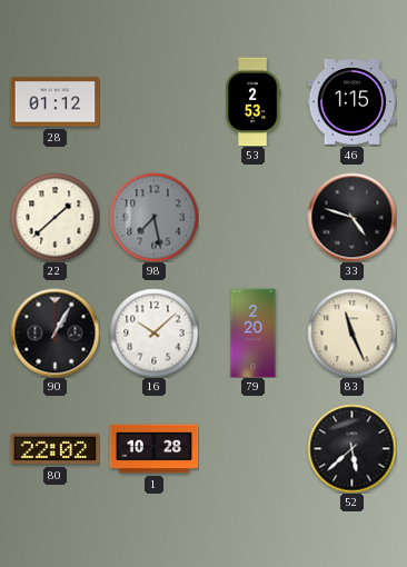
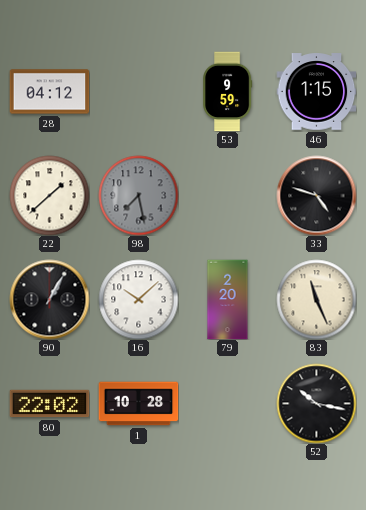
28: 01:12 -> 04:12
53: 2:53 -> 9:59
52: 5:38 -> 10:17
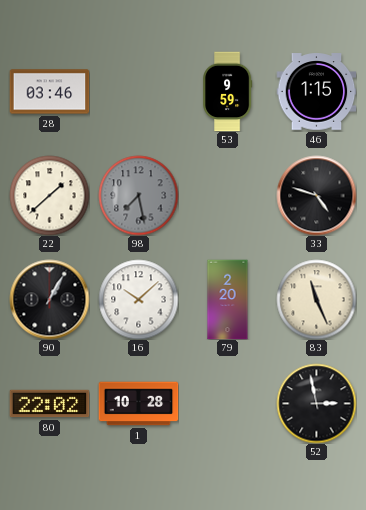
28: 04:12 -> 03:46
52: 10:17 -> 2:58
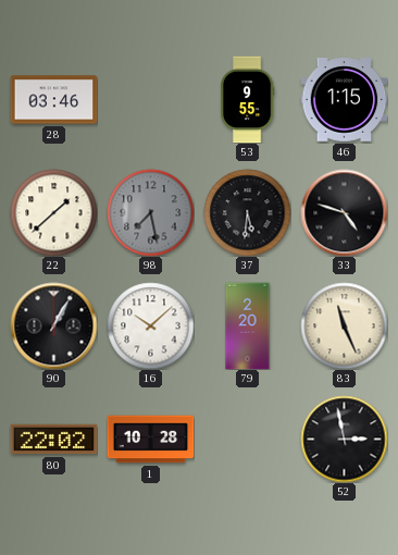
53: 9:59 -> 9:55
37: none -> 5:31
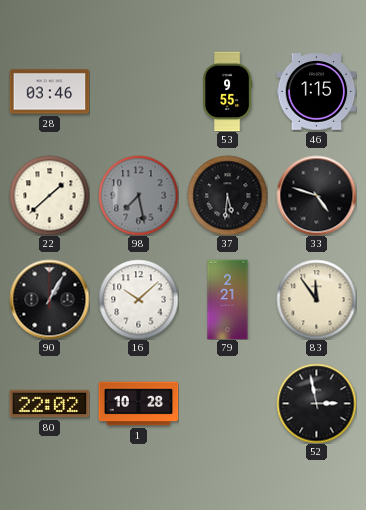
79: 2:20 -> 2:21
83: 11:26 -> 11:54
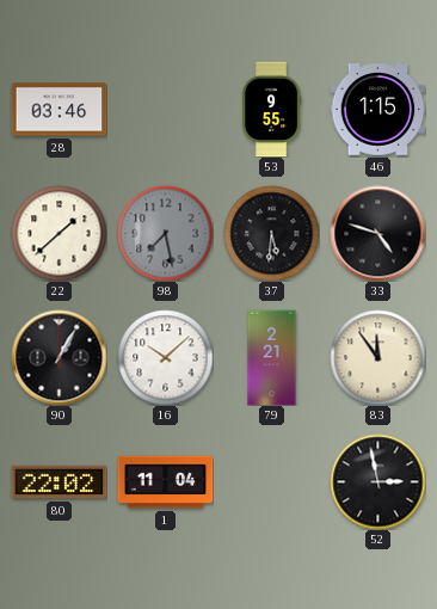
1: 10:28 -> 11:04
